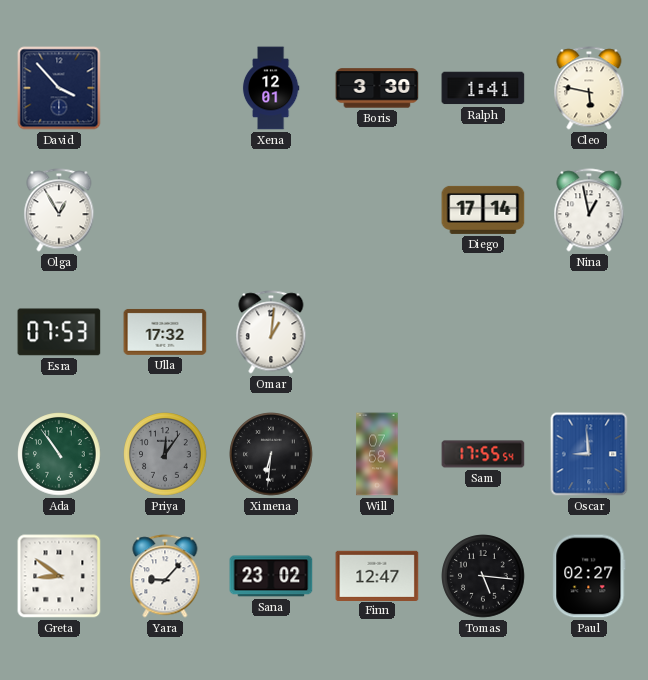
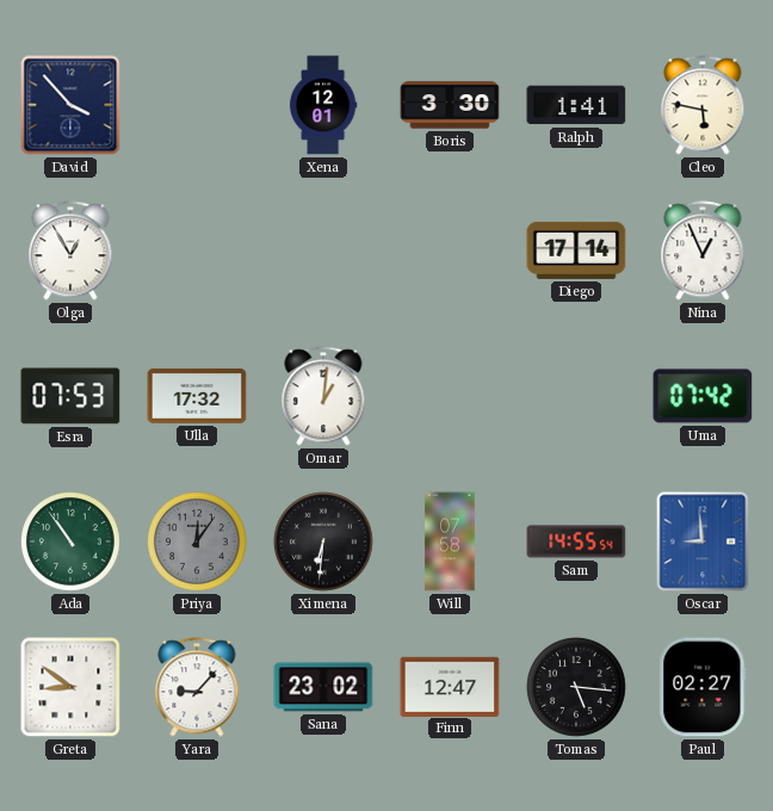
Nina: 12:58 -> 12:56
Uma: none -> 07:42
Sam: 17:55 -> 14:55
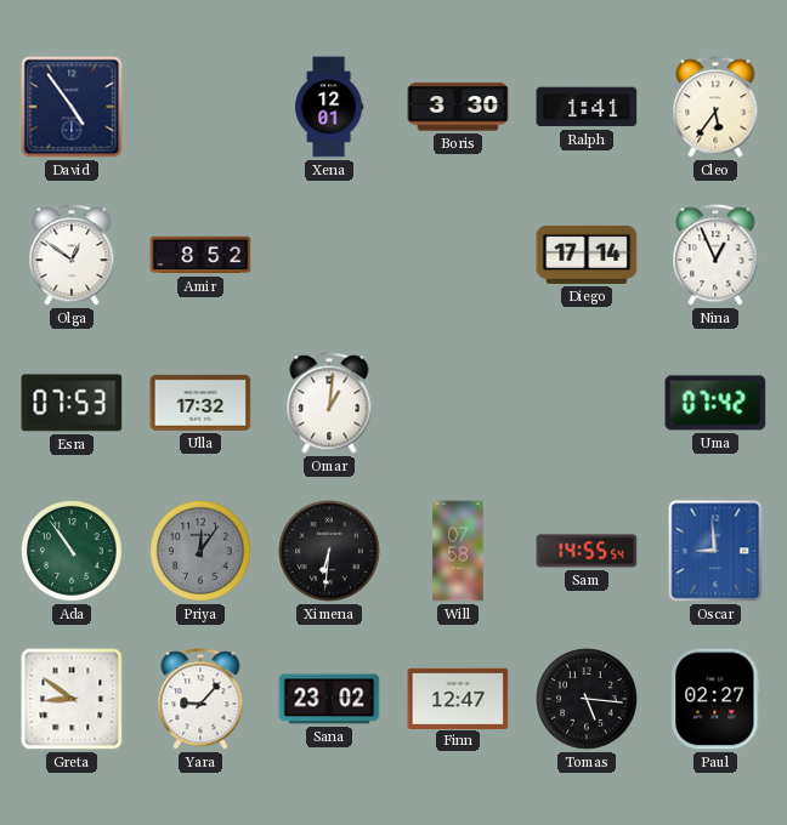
David: 3:53 -> 4:54
Cleo: 5:47 -> 5:36
Olga: 12:55 -> 12:51
Amir: none -> 8:52
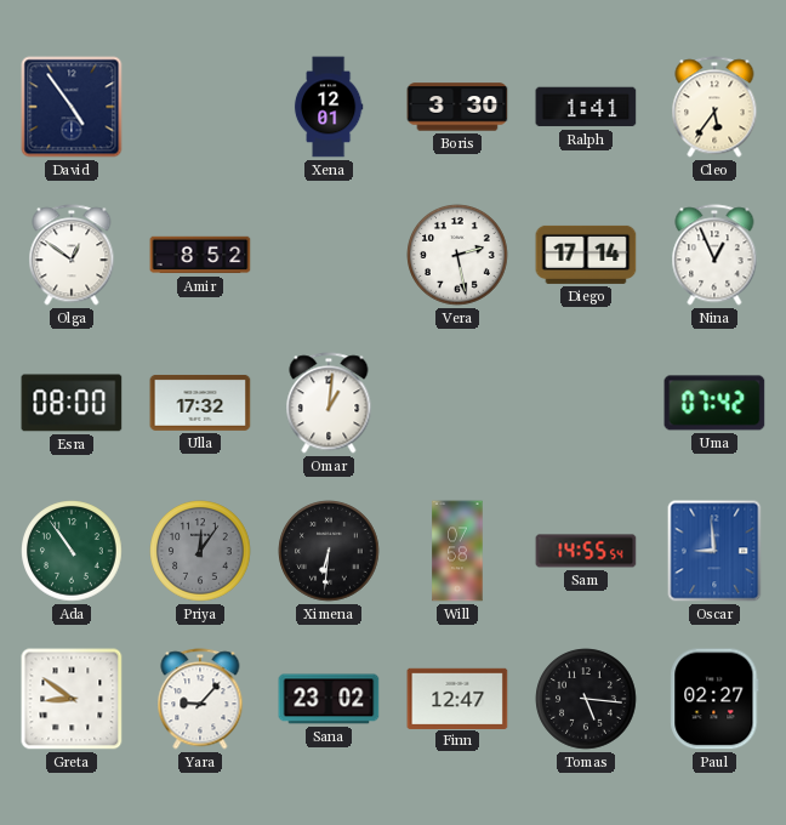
Vera: none -> 2:28
Esra: 07:53 -> 08:00
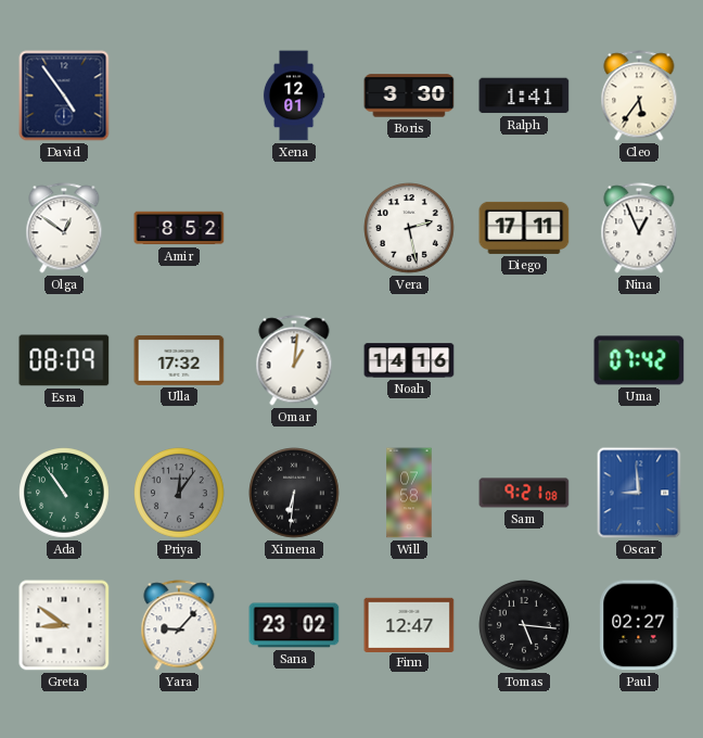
Diego: 17:14 -> 17:11
Esra: 08:00 -> 08:09
Noah: none -> 14:16
Sam: 14:55 -> 9:21
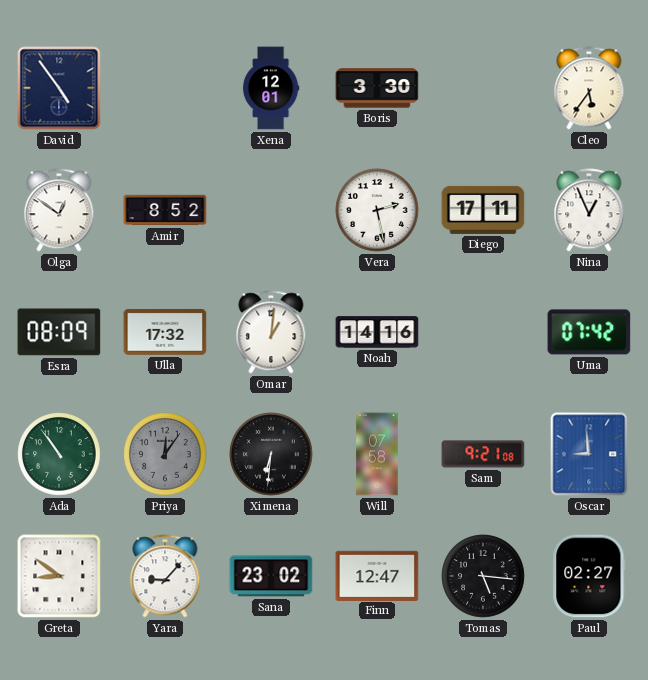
Ralph: 1:41 -> none
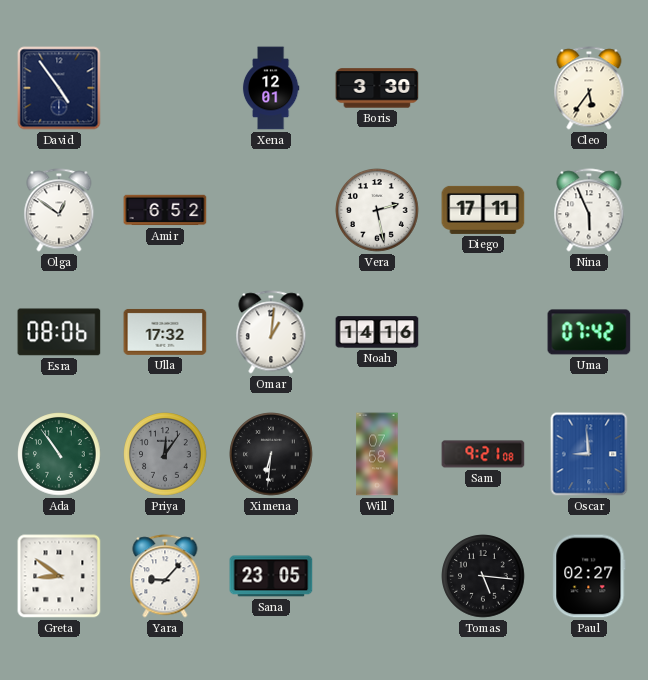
Amir: 8:52 -> 6:52
Nina: 12:56 -> 5:56
Esra: 08:09 -> 08:06
Sana: 23:02 -> 23:05
Finn: 12:47 -> none
